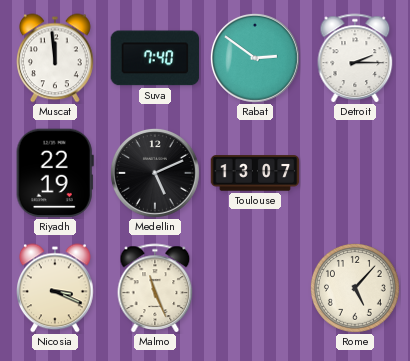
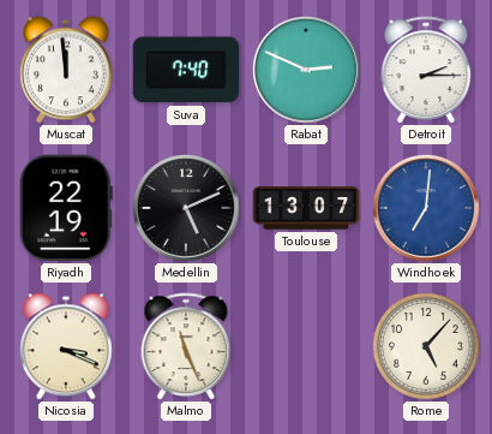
Rabat: 2:51 -> 2:49
Windhoek: none -> 7:01
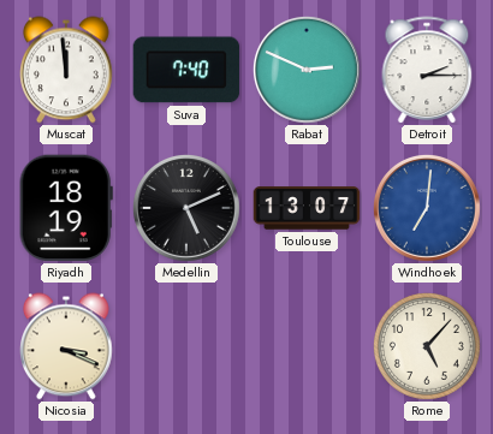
Riyadh: 22:19 -> 18:19
Malmo: 11:26 -> none
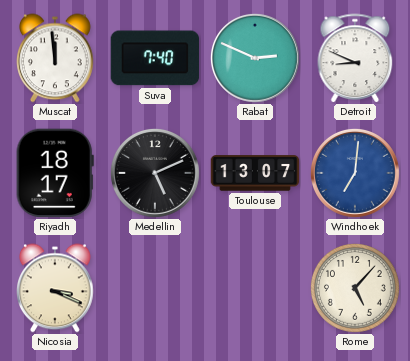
Detroit: 2:15 -> 8:49
Riyadh: 18:19 -> 18:17
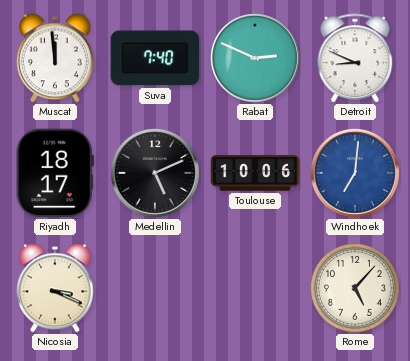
Toulouse: 13:07 -> 10:06
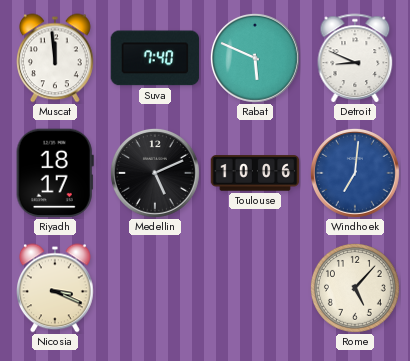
Rabat: 2:49 -> 5:49
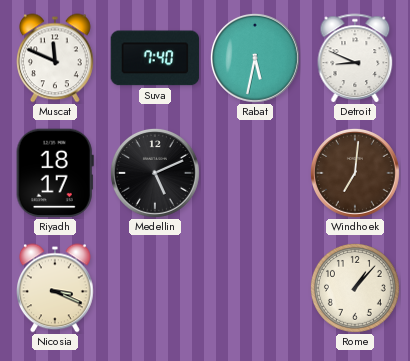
Muscat: 11:59 -> 11:49
Rabat: 5:49 -> 5:32
Toulouse: 10:06 -> none
Windhoek dial: blue -> brown
Rome: 5:07 -> 1:07
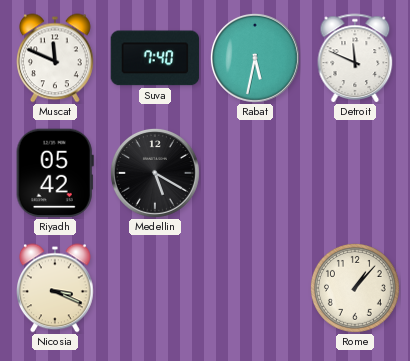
Detroit: 8:49 -> 11:49
Riyadh: 18:17 -> 05:42
Medellin: 5:11 -> 5:20
Windhoek: 7:01 -> none
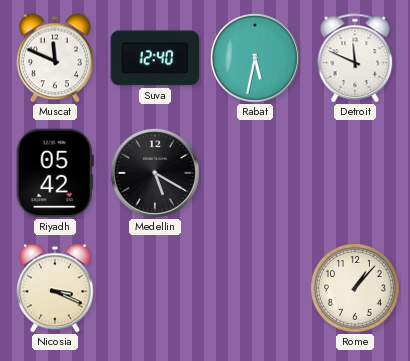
Suva: 7:40 -> 12:40
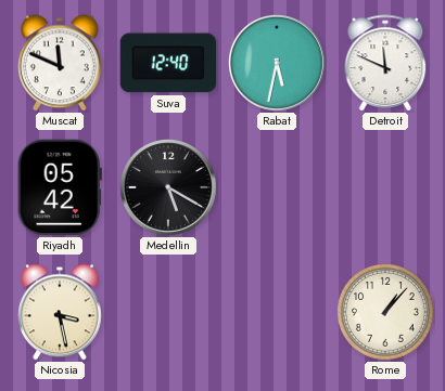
Nicosia: 3:19 -> 3:28
